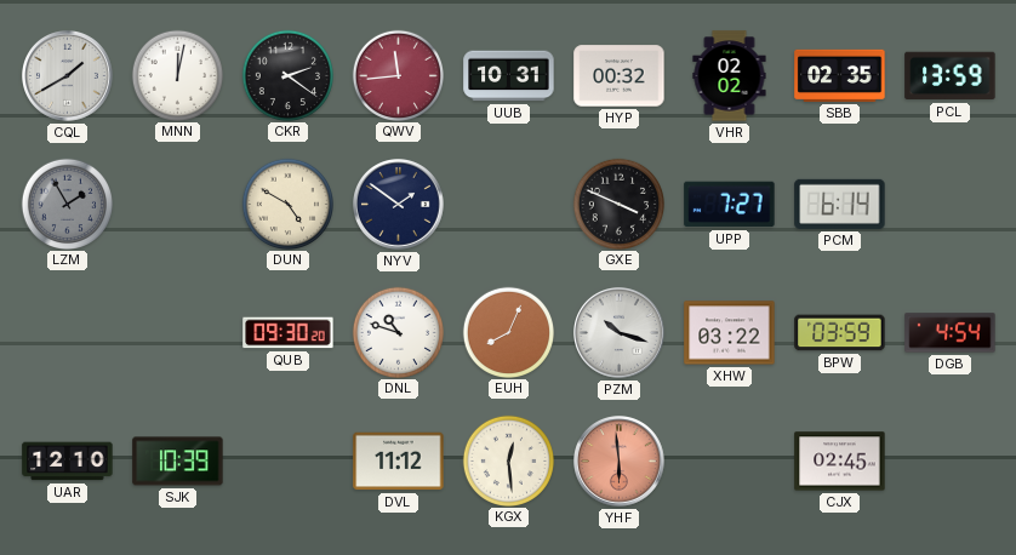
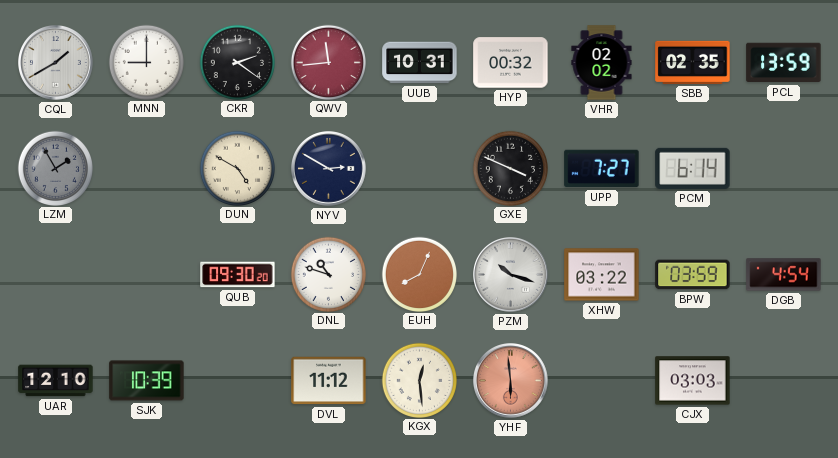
MNN: 12:02 -> 9:00
NYV: 1:51 -> 2:50
CJX: 02:45 -> 03:03
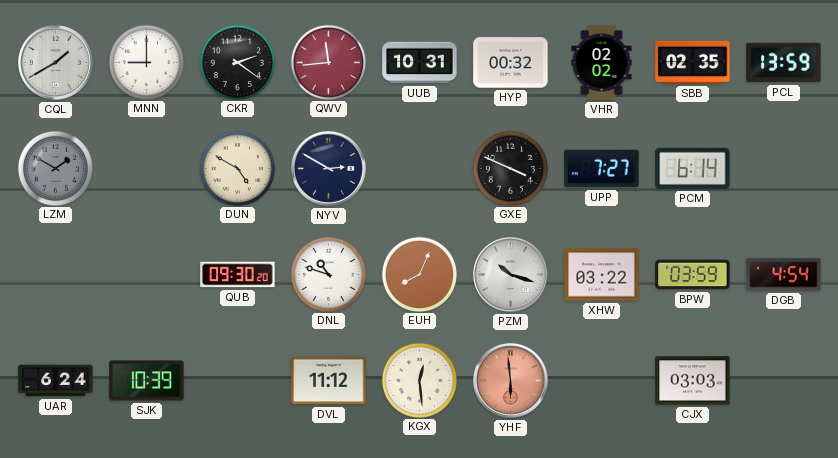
LZM: 1:55 -> 1:50
UAR: 12:10 -> 6:24
